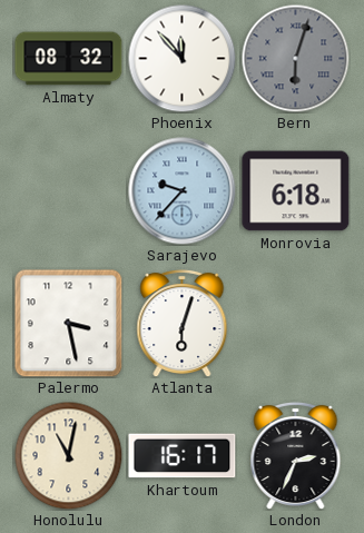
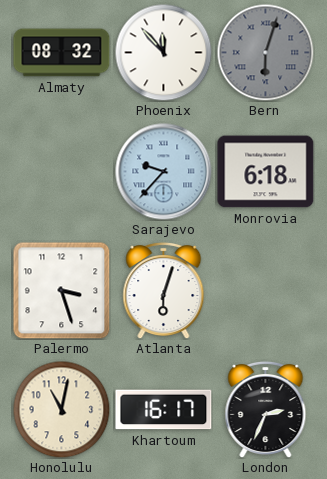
Palermo: 3:28 -> 3:27
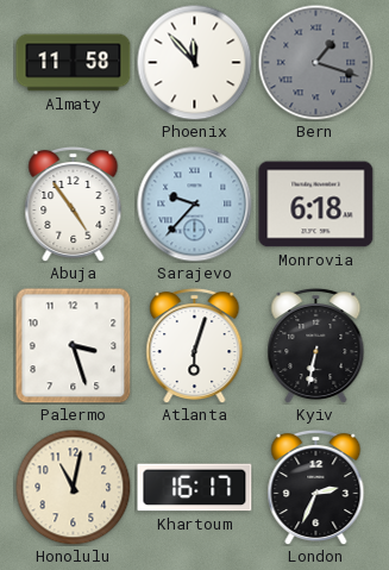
Almaty: 08:32 -> 11:58
Bern: 6:03 -> 1:18
Abuja: none -> 4:54
Kyiv: none -> 6:32
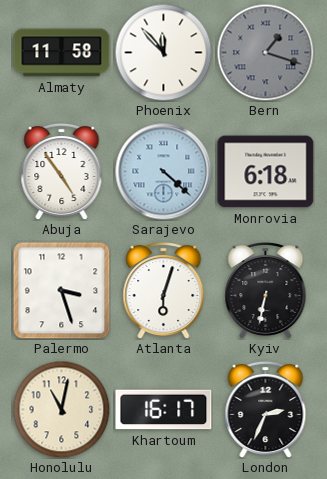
Sarajevo: 9:37 -> 4:22
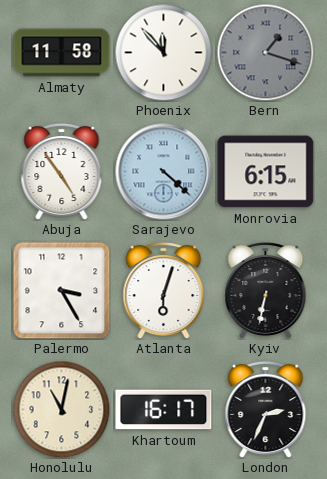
Monrovia: 6:18 -> 6:15
Palermo: 3:27 -> 3:25
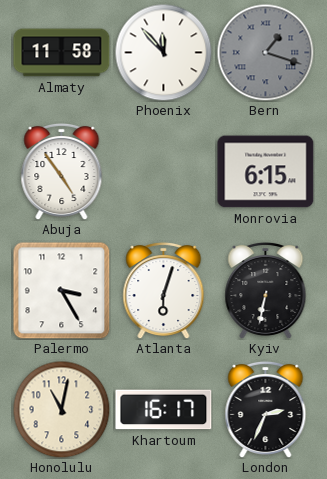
Sarajevo: 4:22 -> none
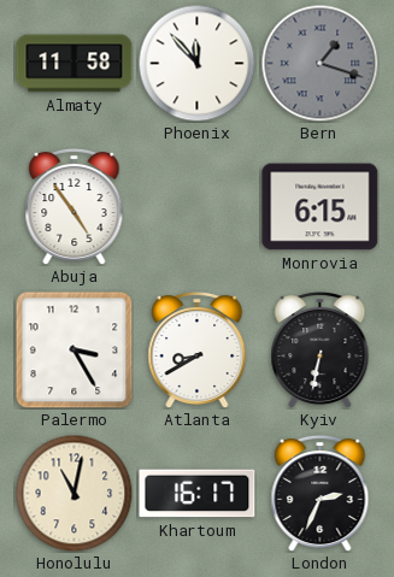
Atlanta: 6:03 -> 8:40
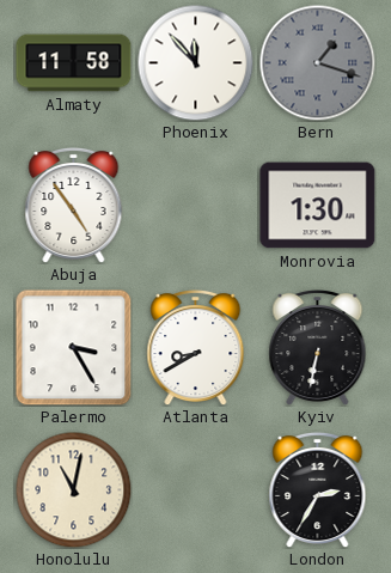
Monrovia: 6:15 -> 1:30
Khartoum: 16:17 -> none
London: 2:34 -> 2:35
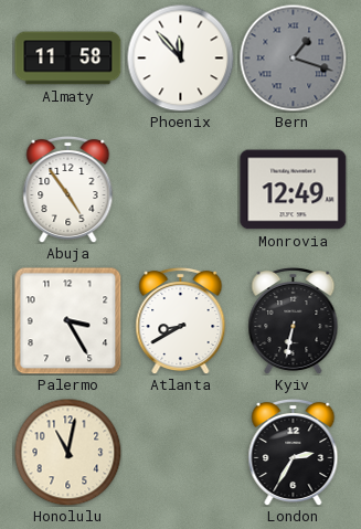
Monrovia: 1:30 -> 12:49
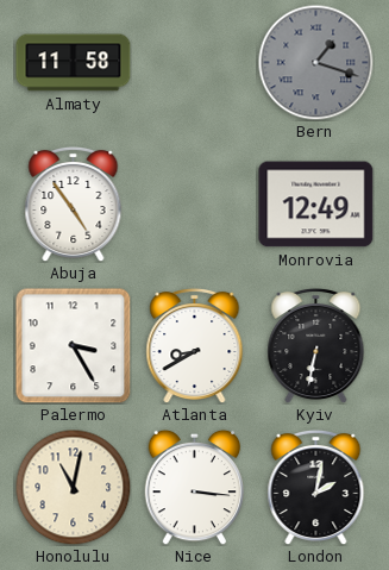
Phoenix: 11:53 -> none
Nice: none -> 3:16
London: 2:35 -> 2:02
